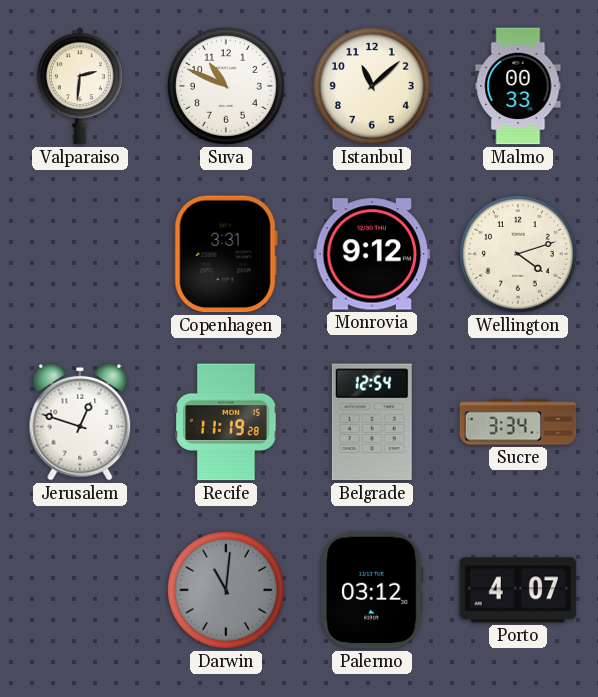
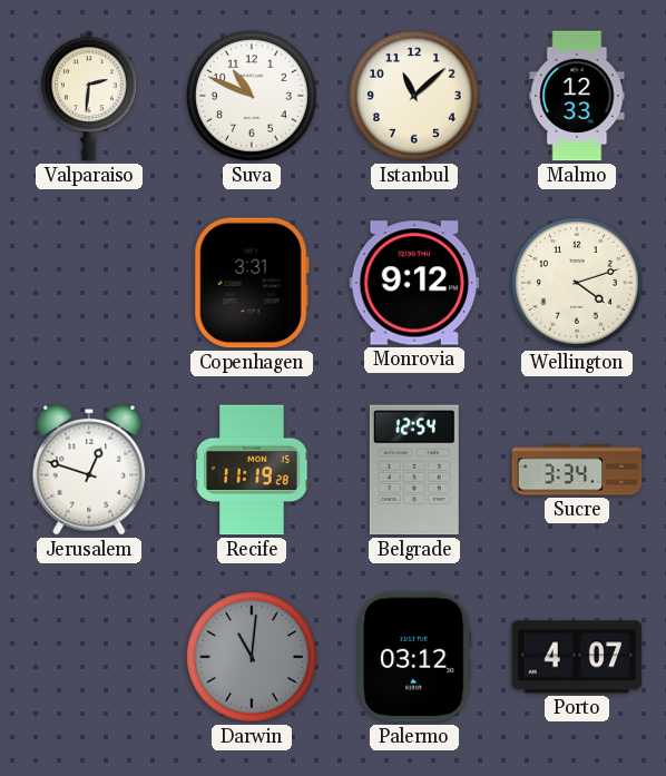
Malmo: 00:33 -> 12:33
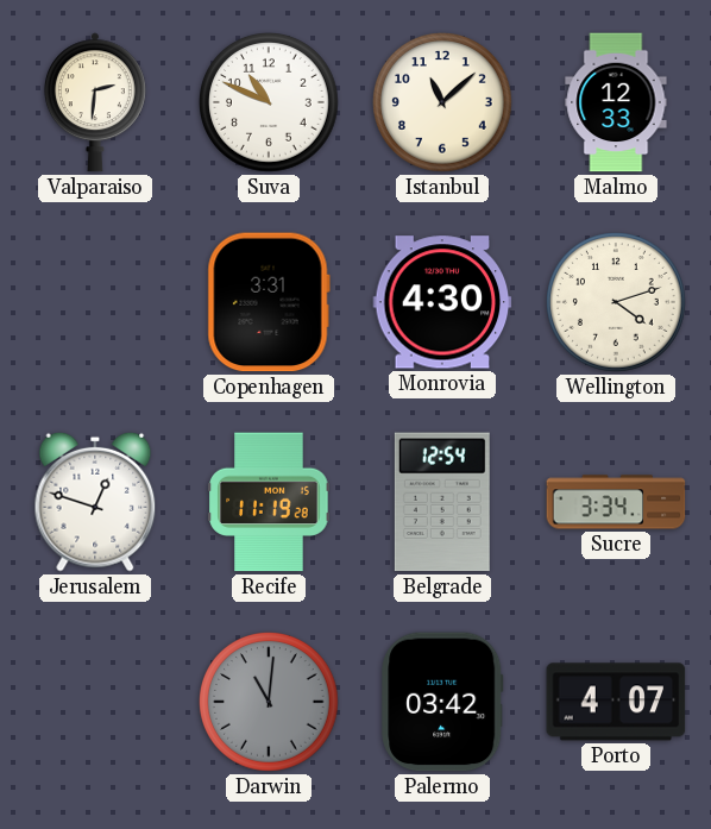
Monrovia: 9:12 -> 4:30
Palermo: 03:12 -> 03:42
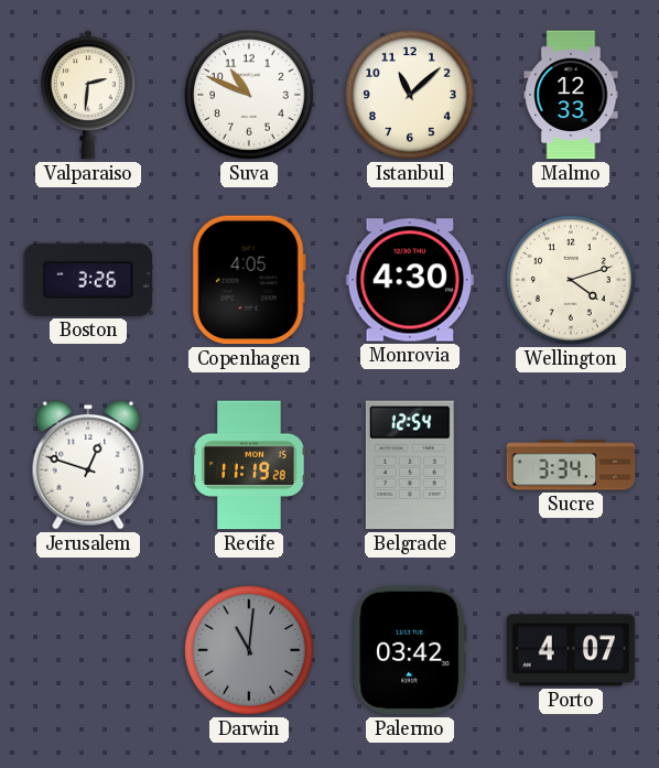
Boston: none -> 3:26
Copenhagen: 3:31 -> 4:05
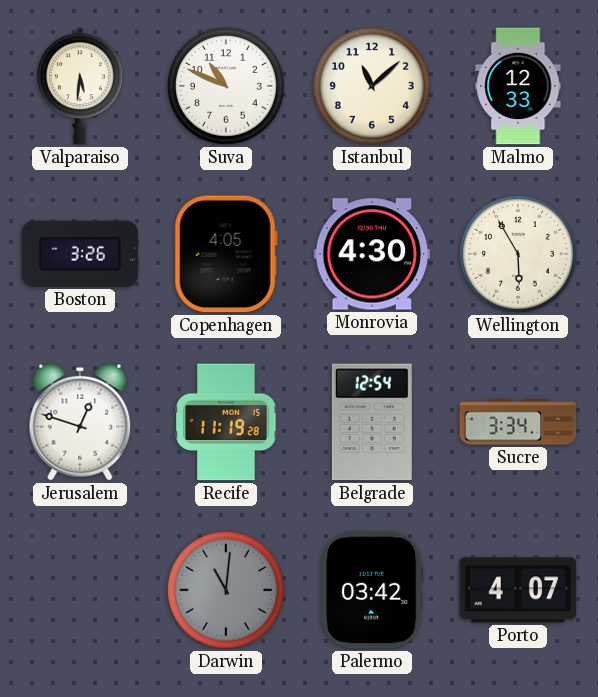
Valparaiso: 2:31 -> 5:31
Wellington: 4:12 -> 5:55
